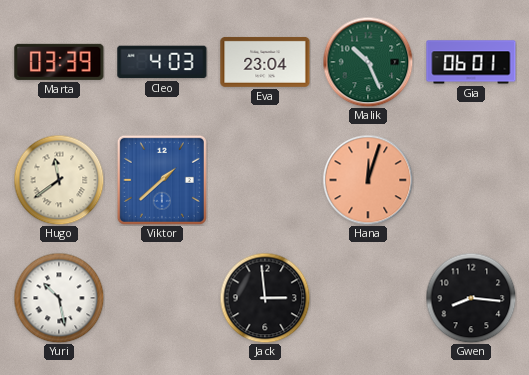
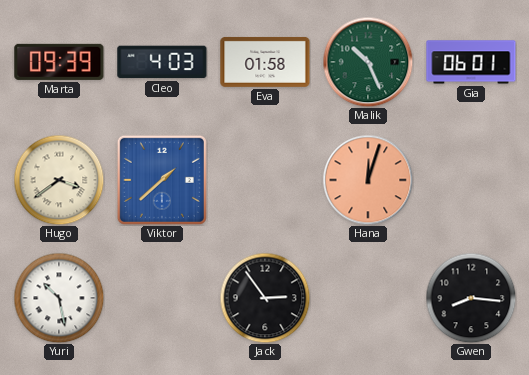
Marta: 03:39 -> 09:39
Eva: 23:04 -> 01:58
Hugo: 11:39 -> 3:39
Jack: 2:59 -> 2:54
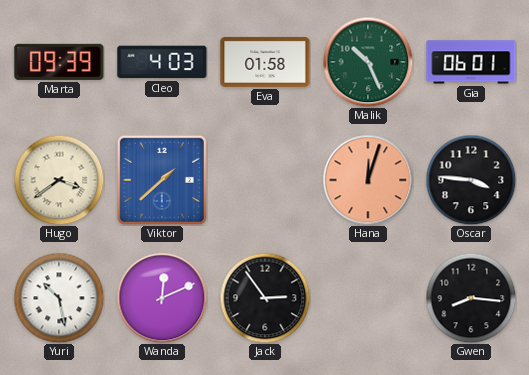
Oscar: none -> 3:46
Wanda: none -> 12:11
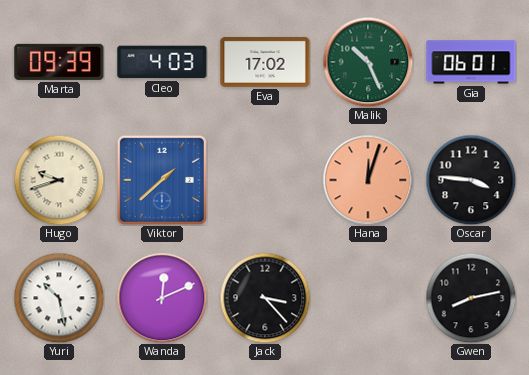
Eva: 01:58 -> 17:02
Hugo: 3:39 -> 9:42
Jack: 2:54 -> 3:23
Gwen: 8:16 -> 8:13
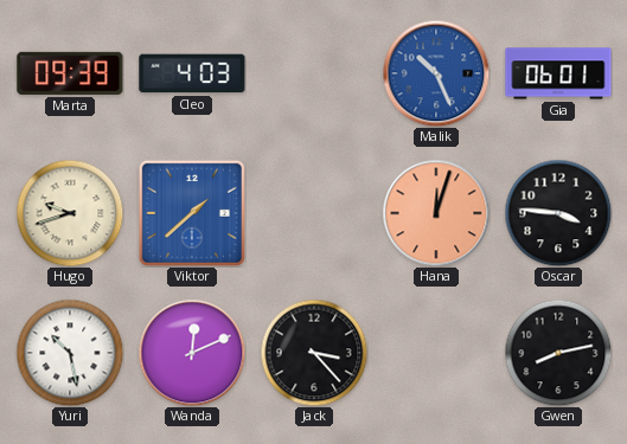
Eva: 17:02 -> none
Malik dial: green -> blue
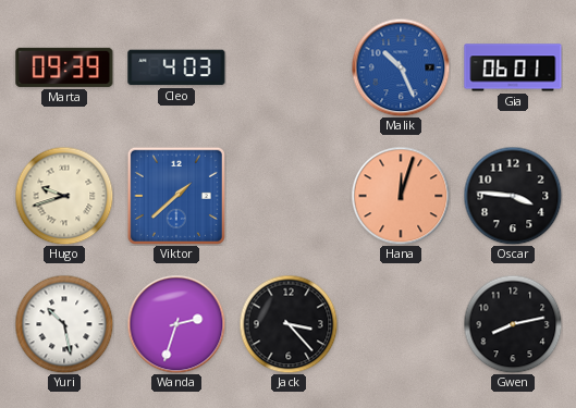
Wanda: 12:11 -> 2:33
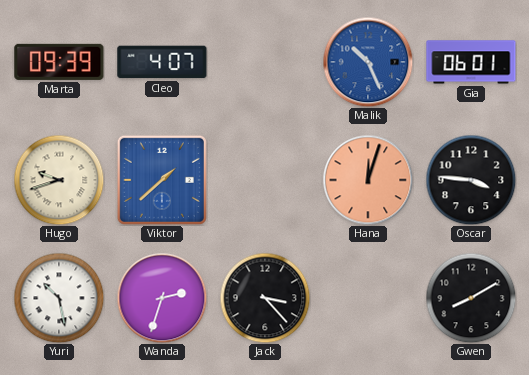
Cleo: 4:03 -> 4:07
Gwen: 8:13 -> 8:10
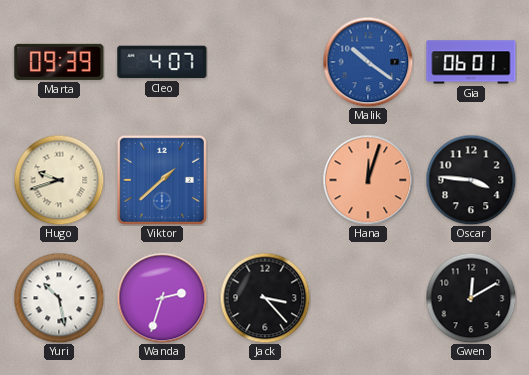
Malik: 10:26 -> 10:21
Gwen: 8:10 -> 12:10
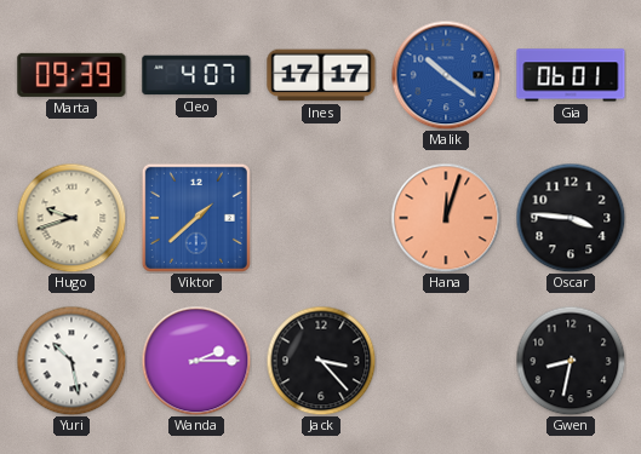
Ines: none -> 17:17
Wanda: 2:33 -> 2:15
Gwen: 12:10 -> 8:32
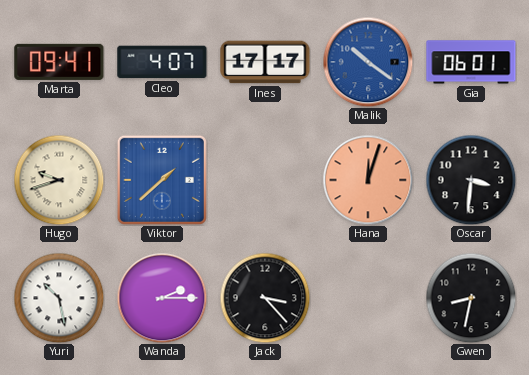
Marta: 09:39 -> 09:41
Oscar: 3:46 -> 3:31
